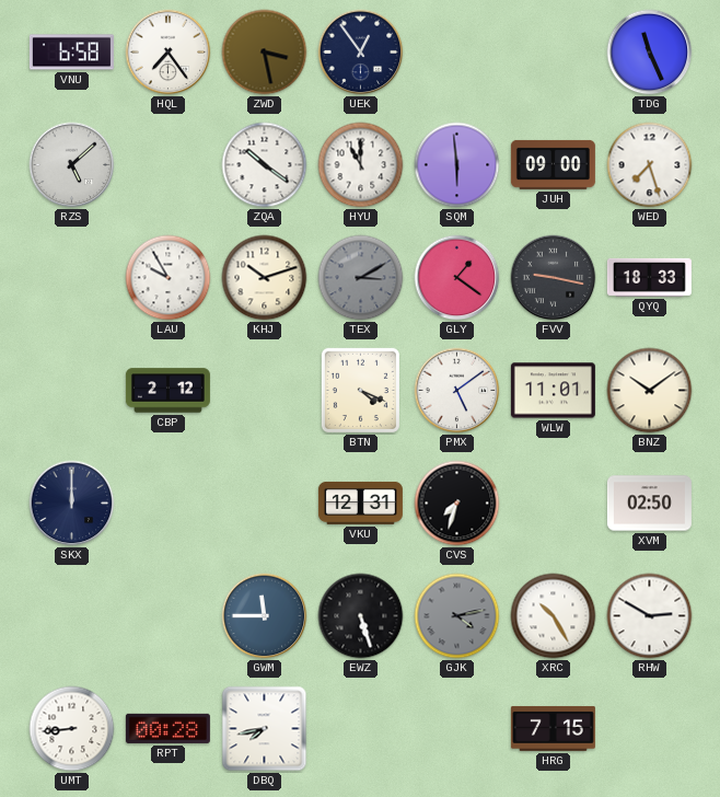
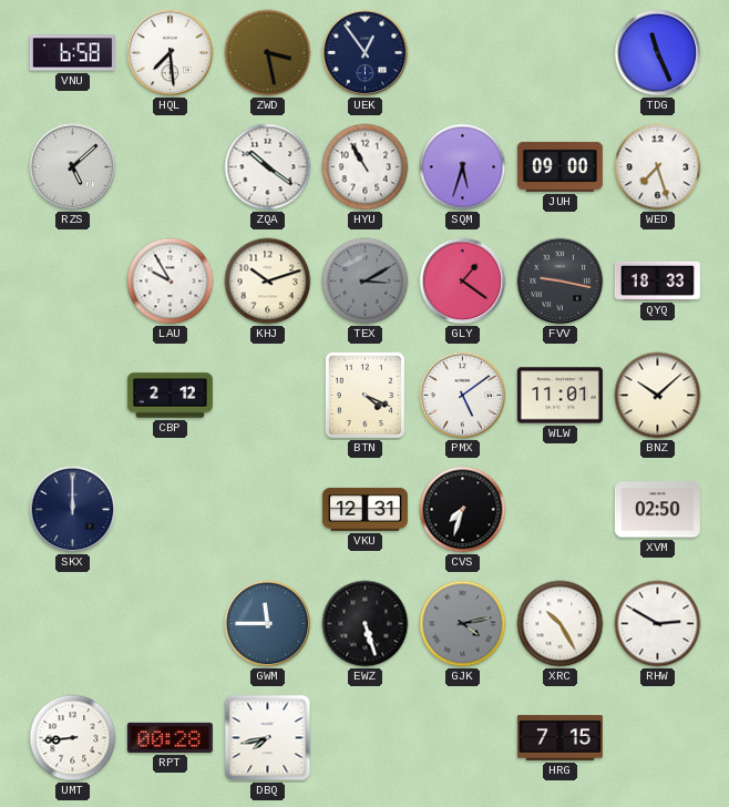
HQL: 7:24 -> 7:29
HYU: 11:00 -> 10:55
SQM: 5:59 -> 5:33
BNZ: 10:09 -> 10:08
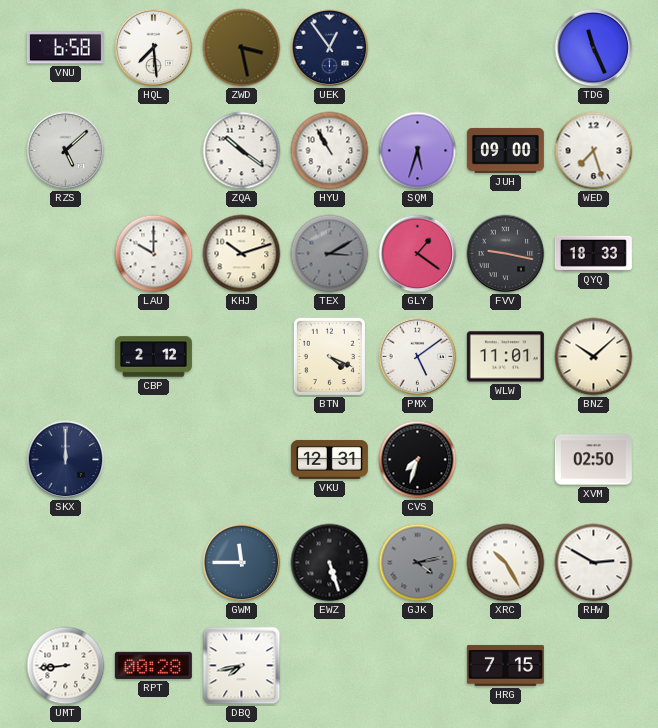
LAU: 9:55 -> 10:00
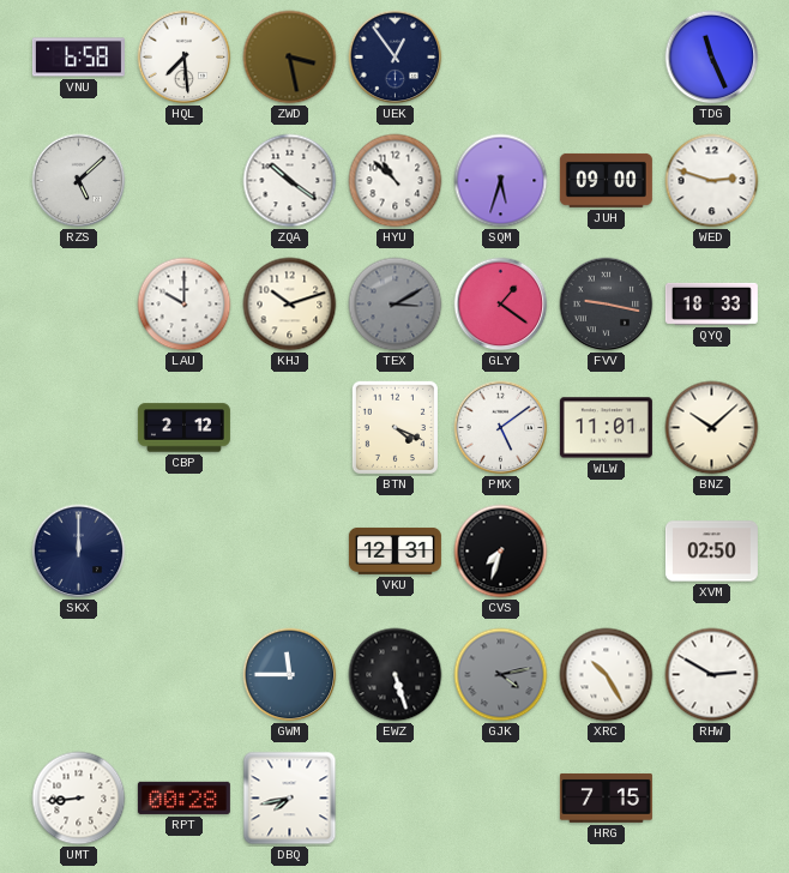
HYU: 10:55 -> 10:52
WED: 7:27 -> 2:48
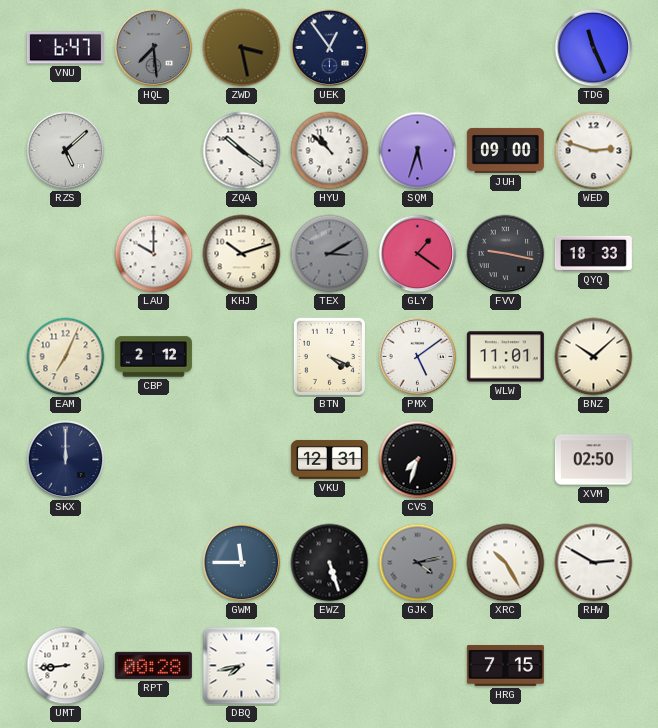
VNU: 6:58 -> 6:47
HQL dial: white -> grey
EAM: none -> 7:04
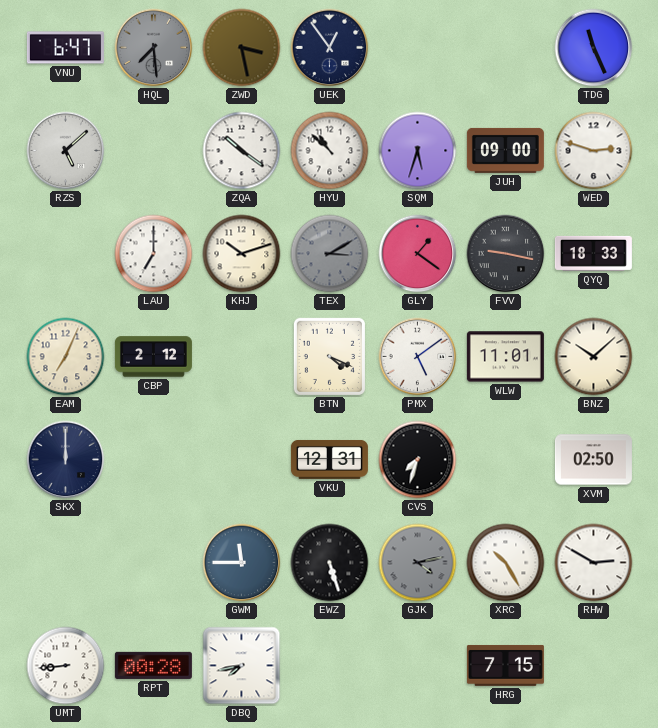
LAU: 10:00 -> 7:00
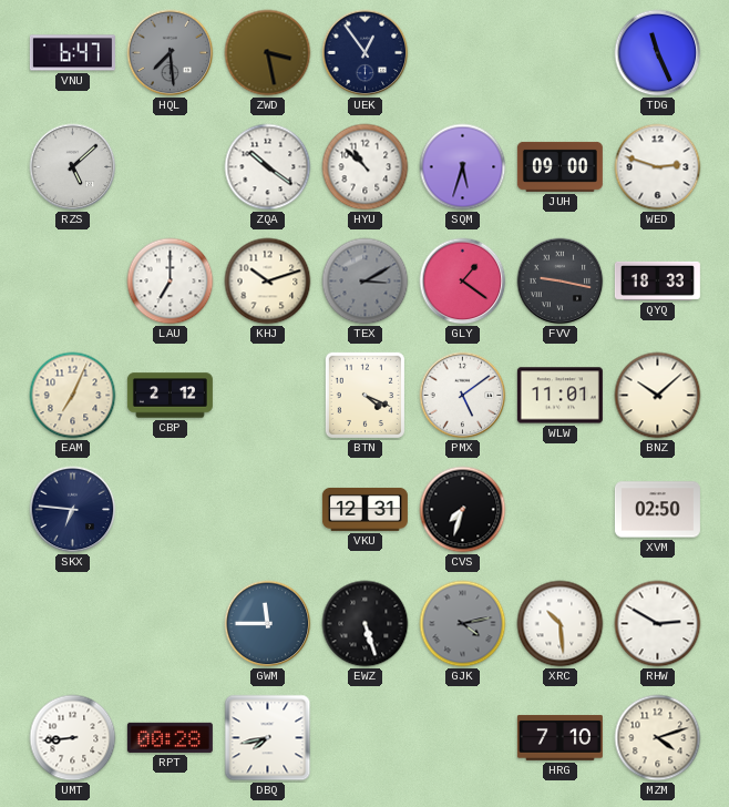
SKX: 12:00 -> 6:46
XRC: 10:25 -> 10:29
HRG: 7:15 -> 7:10
MZM: none -> 4:12
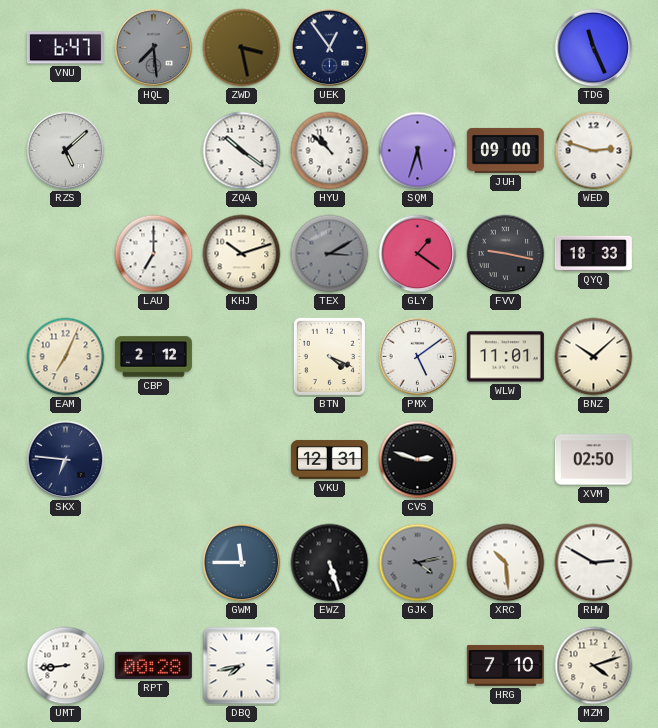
CVS: 7:33 -> 2:48
